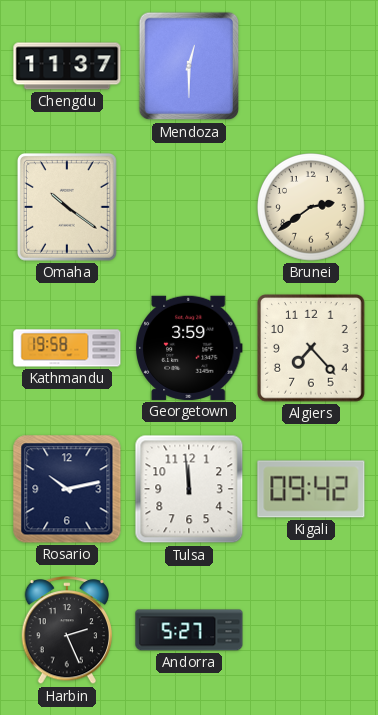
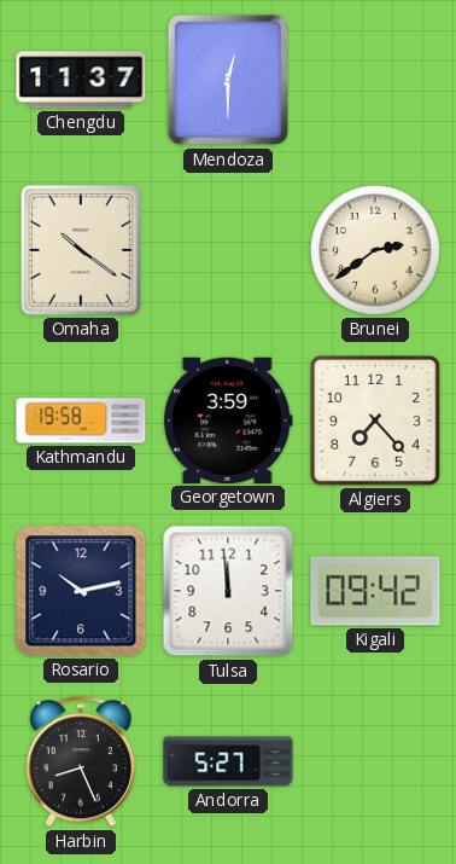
Harbin: 2:26 -> 8:26
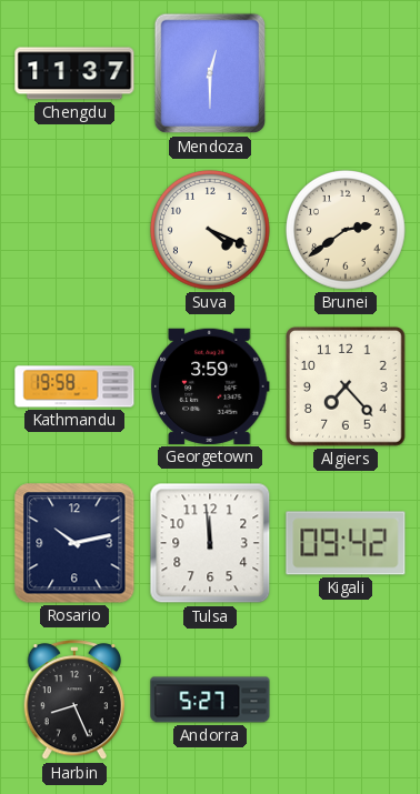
Omaha: 10:21 -> none
Suva: none -> 4:19
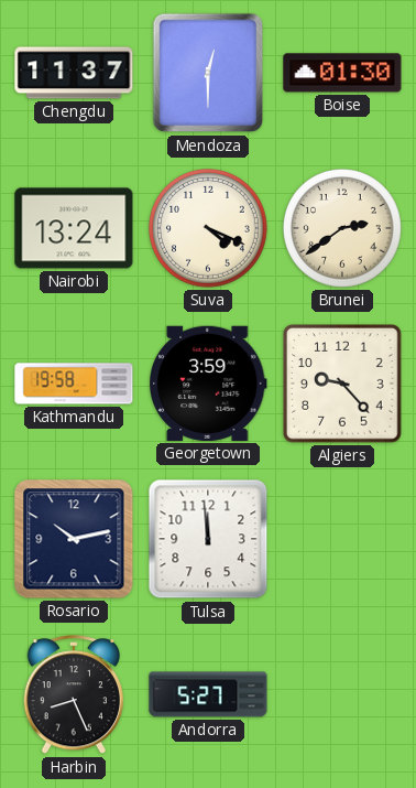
Boise: none -> 01:30
Nairobi: none -> 13:24
Algiers: 7:23 -> 9:23
Kigali: 09:42 -> none
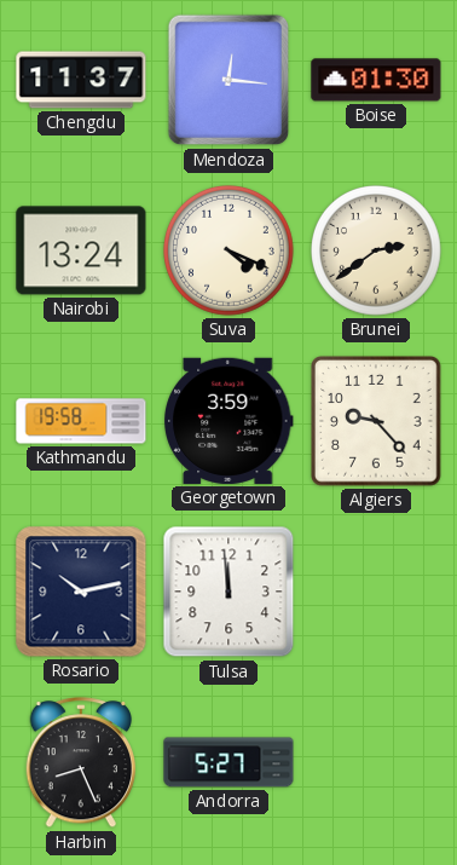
Mendoza: 12:30 -> 12:16
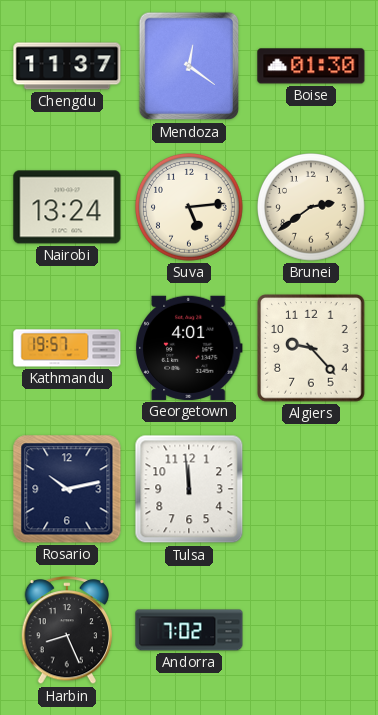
Mendoza: 12:16 -> 12:21
Suva: 4:19 -> 5:14
Kathmandu: 19:58 -> 19:57
Georgetown: 3:59 -> 4:01
Andorra: 5:27 -> 7:02
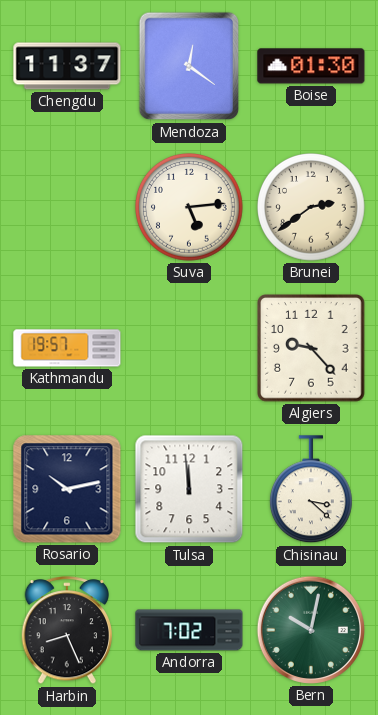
Nairobi: 13:24 -> none
Georgetown: 4:01 -> none
Chisinau: none -> 3:22
Bern: none -> 10:02
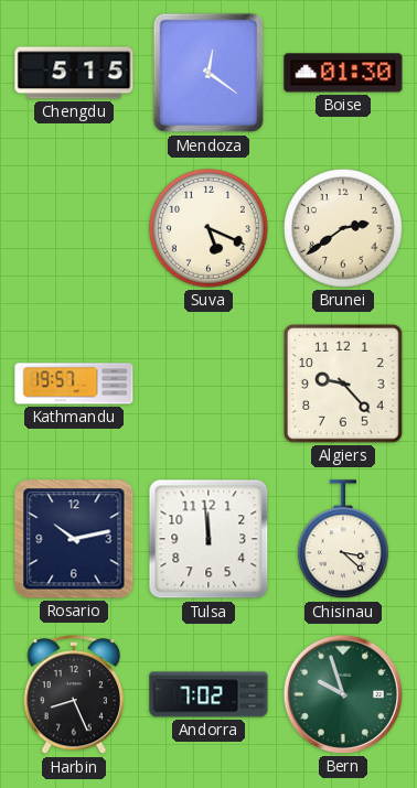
Chengdu: 11:37 -> 5:15
Suva: 5:14 -> 5:19
Bern: 10:02 -> 9:57
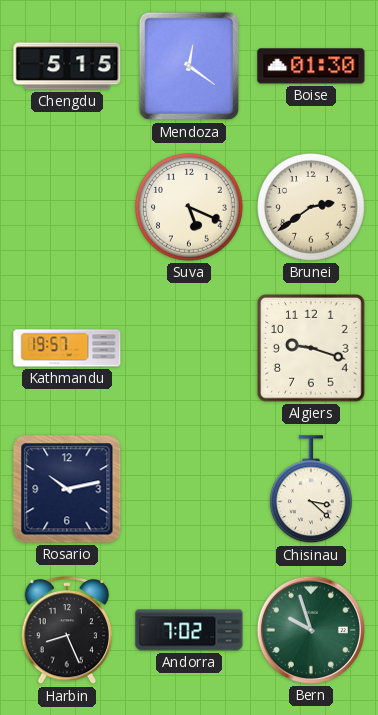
Algiers: 9:23 -> 9:18
Tulsa: 11:59 -> none
